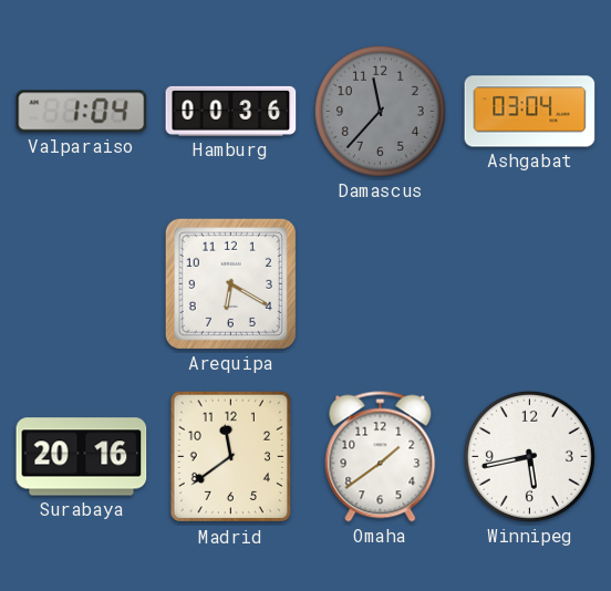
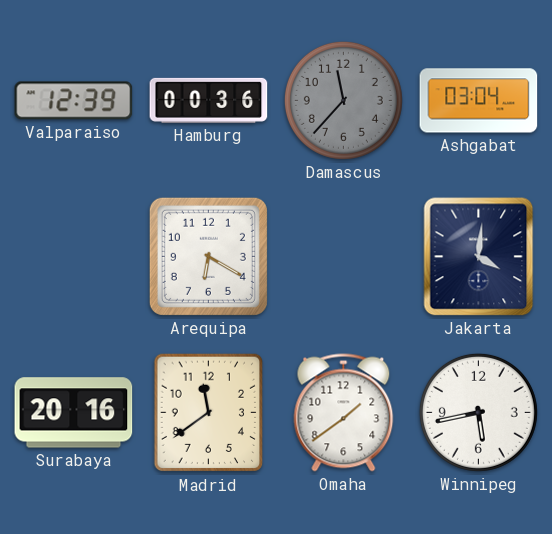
Valparaiso: 1:04 -> 12:39
Jakarta: none -> 4:01
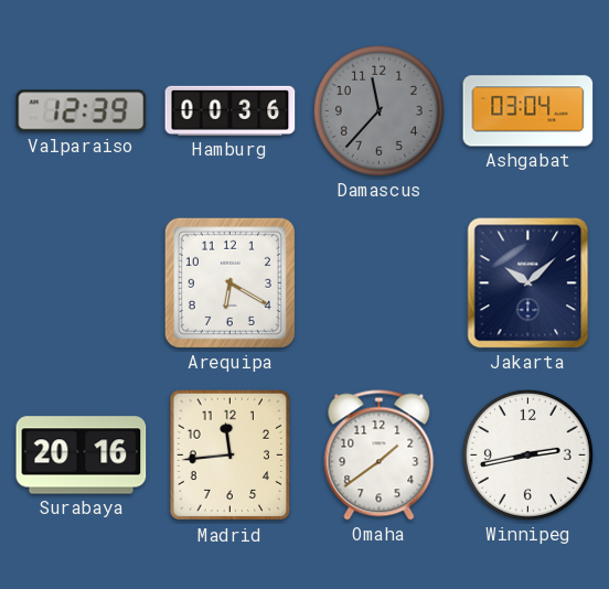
Jakarta: 4:01 -> 10:08
Madrid: 11:39 -> 11:44
Winnipeg: 5:43 -> 2:43
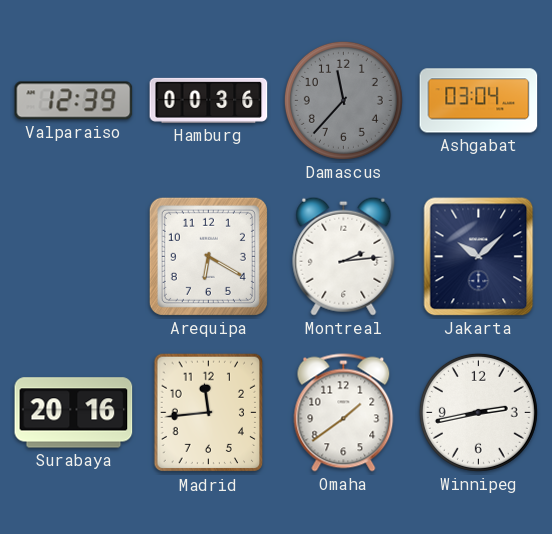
Montreal: none -> 2:14
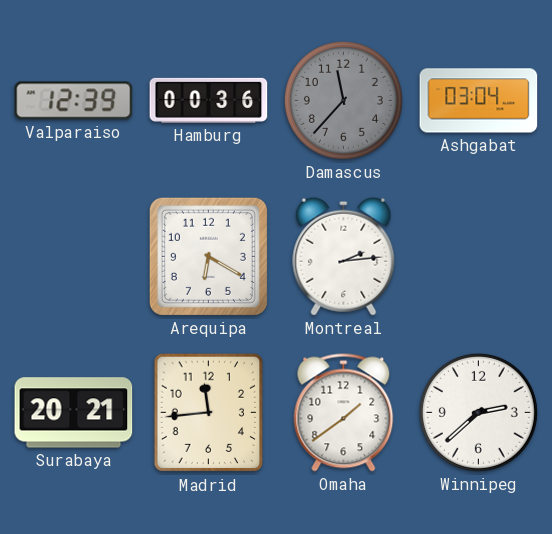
Jakarta: 10:08 -> none
Surabaya: 20:16 -> 20:21
Winnipeg: 2:43 -> 2:38
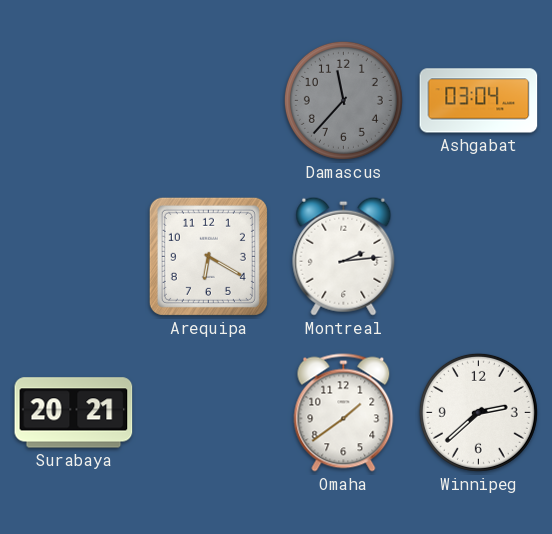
Valparaiso: 12:39 -> none
Hamburg: 00:36 -> none
Madrid: 11:44 -> none
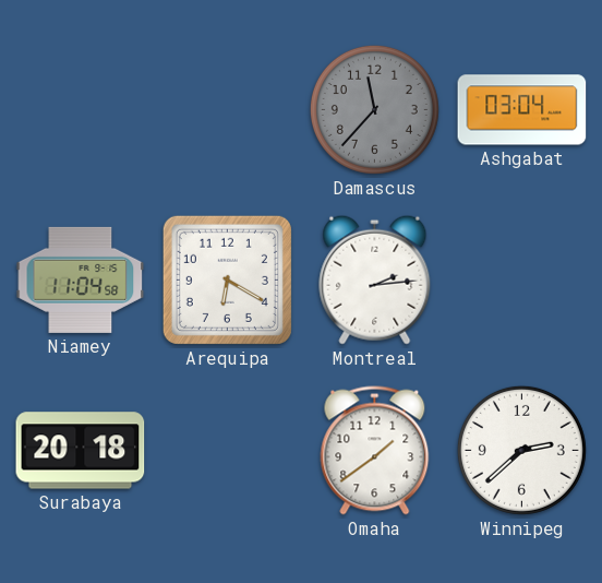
Niamey: none -> 11:04
Surabaya: 20:21 -> 20:18
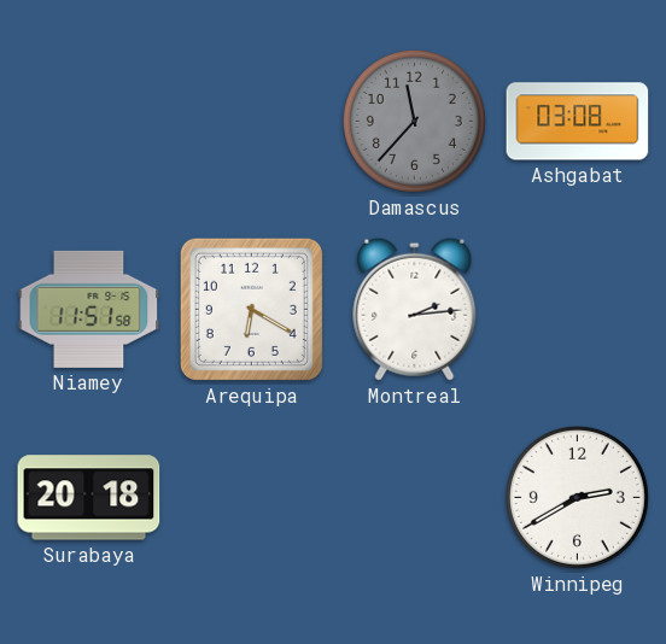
Ashgabat: 03:04 -> 03:08
Niamey: 11:04 -> 11:51
Omaha: 1:39 -> none
Winnipeg: 2:38 -> 2:40
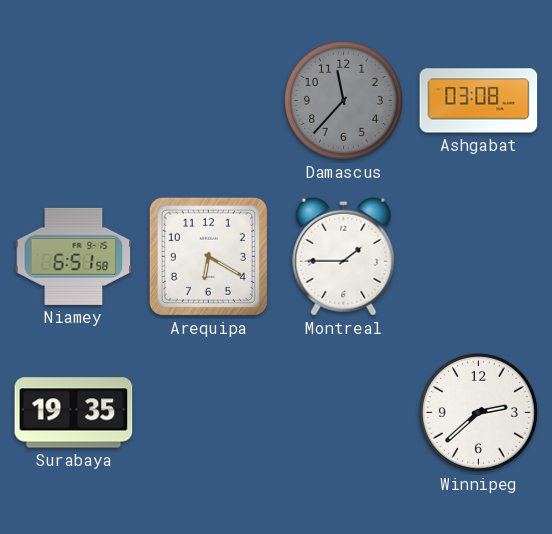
Niamey: 11:51 -> 6:51
Montreal: 2:14 -> 1:45
Surabaya: 20:18 -> 19:35
Winnipeg: 2:40 -> 2:38
